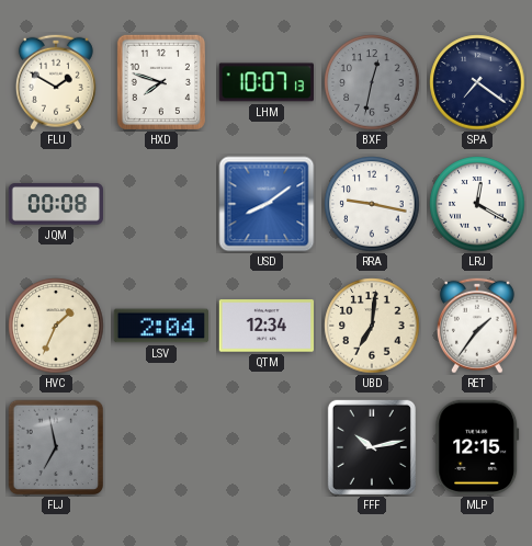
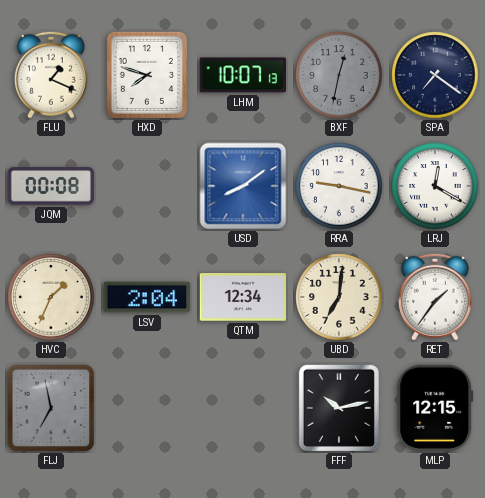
FLU: 1:50 -> 1:19
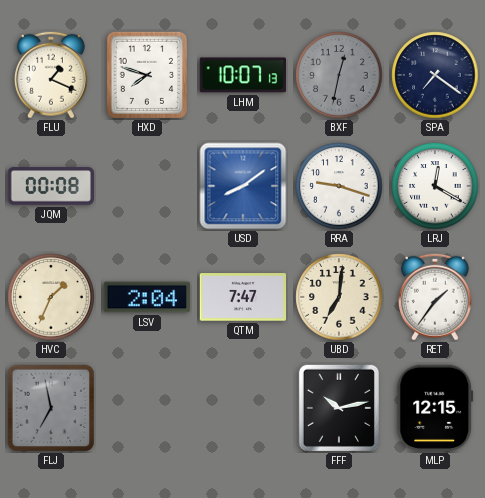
RRA: 9:17 -> 9:18
QTM: 12:34 -> 7:47
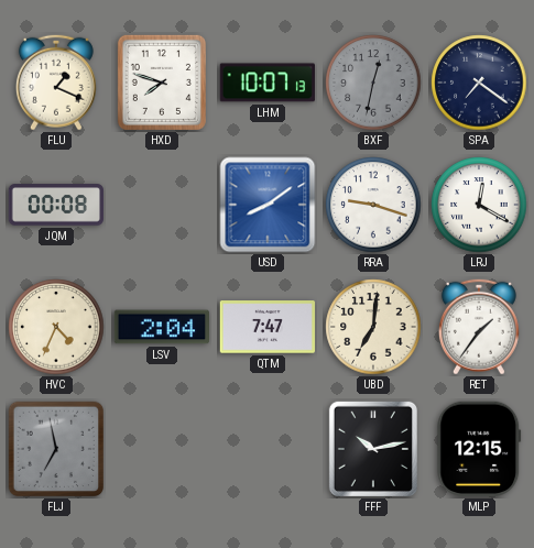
HVC: 1:34 -> 4:34
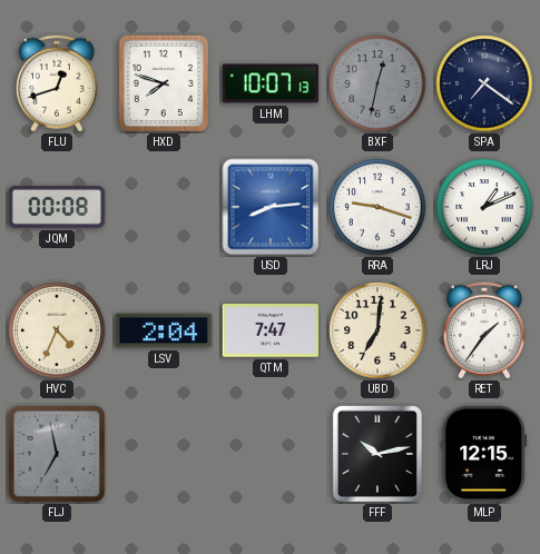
FLU: 1:19 -> 12:42
USD: 8:09 -> 8:14
LRJ: 12:20 -> 1:11
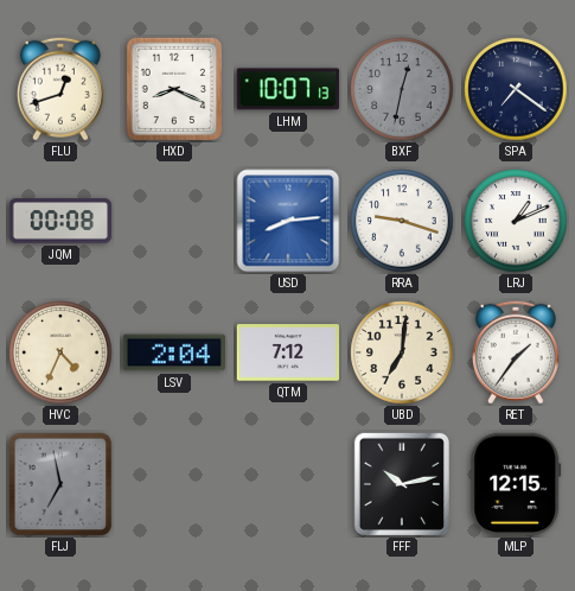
HXD: 7:48 -> 8:19
QTM: 7:47 -> 7:12
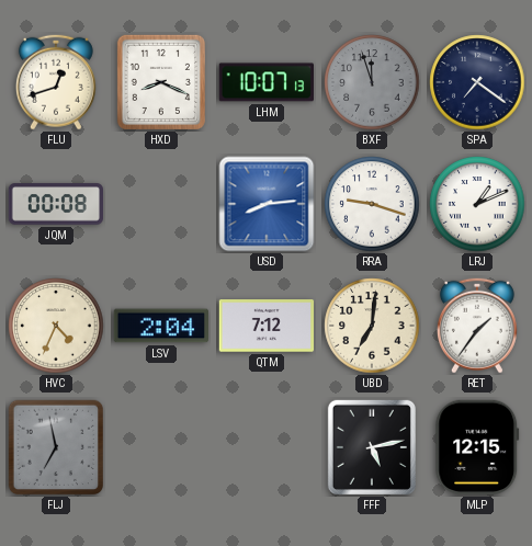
BXF: 12:32 -> 11:57
FFF: 10:13 -> 5:13
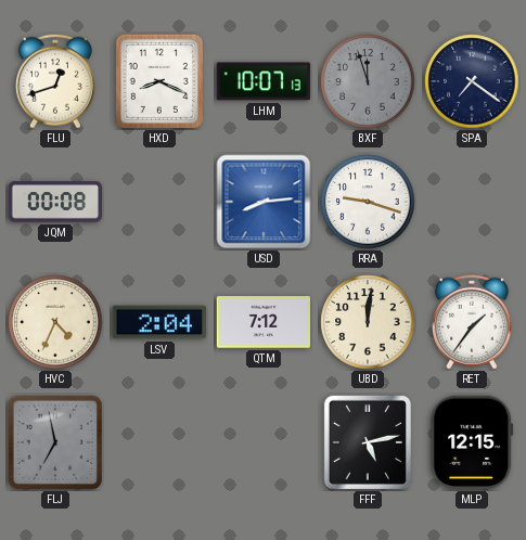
LRJ: 1:11 -> none
UBD: 7:01 -> 12:01
